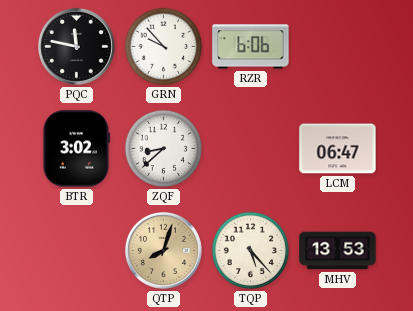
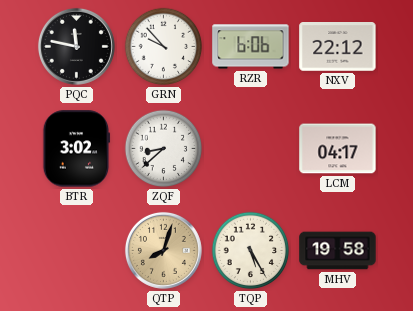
NXV: none -> 22:12
LCM: 06:47 -> 04:17
TQP: 5:23 -> 5:25
MHV: 13:53 -> 19:58
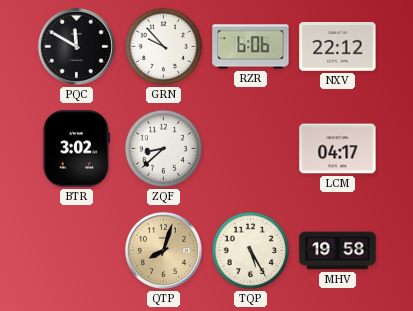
PQC: 11:47 -> 11:50
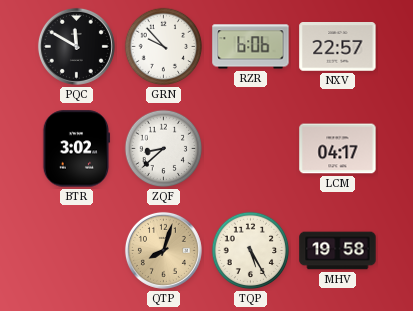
NXV: 22:12 -> 22:57
